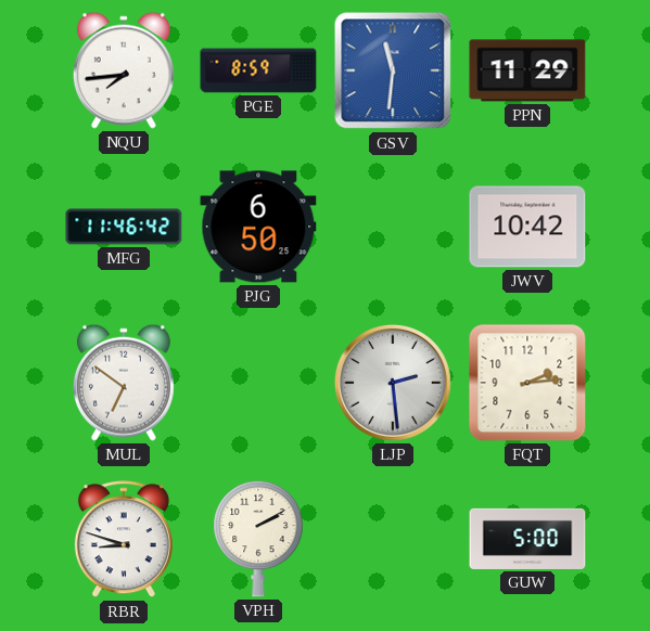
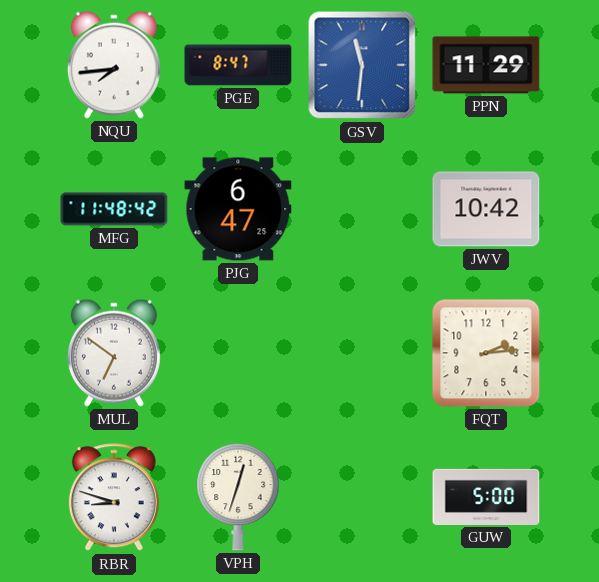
PGE: 8:59 -> 8:47
MFG: 11:46 -> 11:48
PJG: 6:50 -> 6:47
LJP: 2:29 -> none
VPH: 2:10 -> 12:33
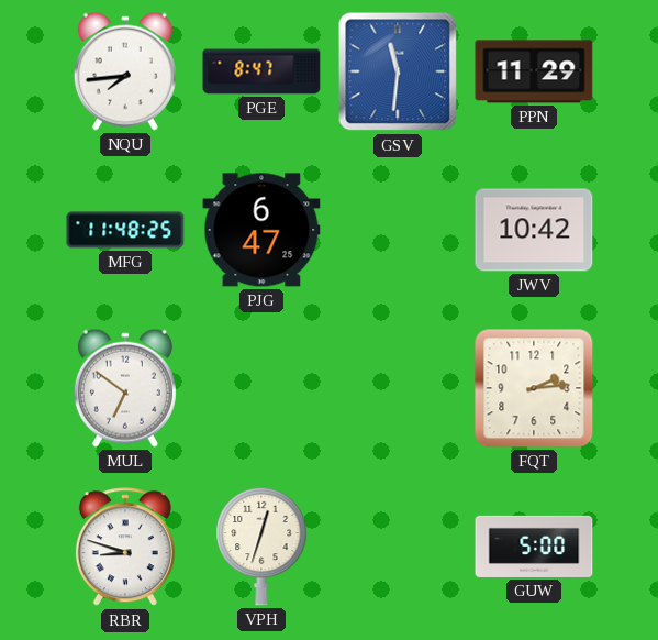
MFG: 11:48:42 -> 11:48:25
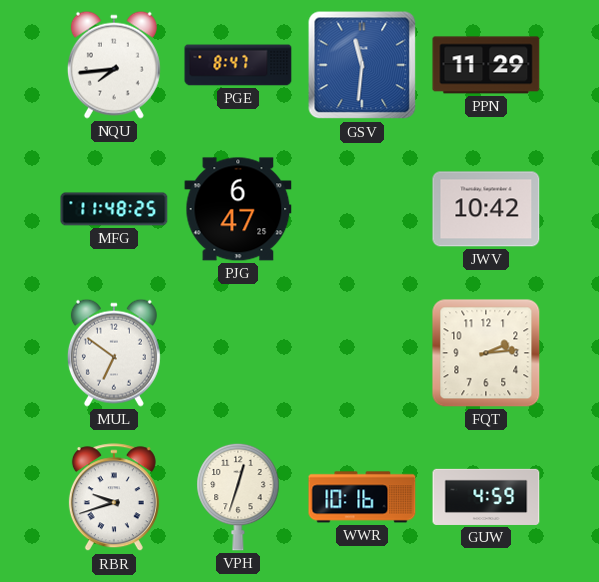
RBR: 8:48 -> 9:42
WWR: none -> 10:16
GUW: 5:00 -> 4:59
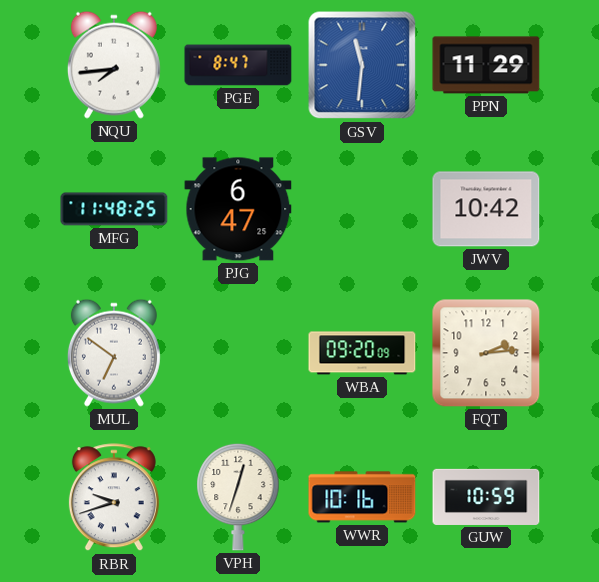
WBA: none -> 09:20
GUW: 4:59 -> 10:59
